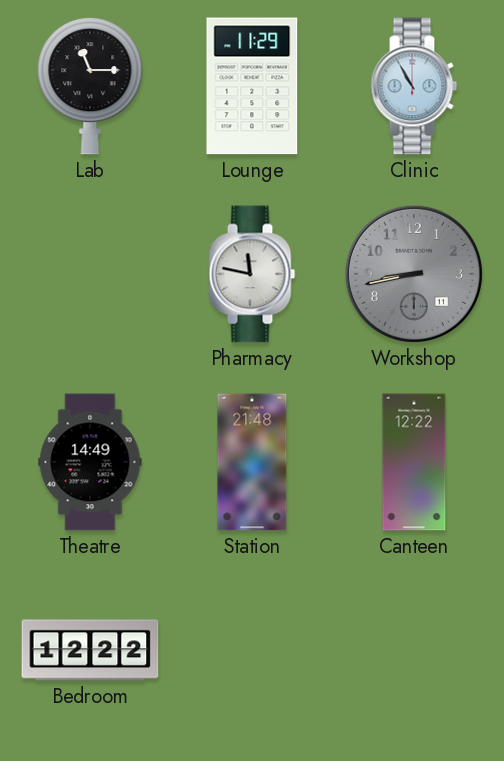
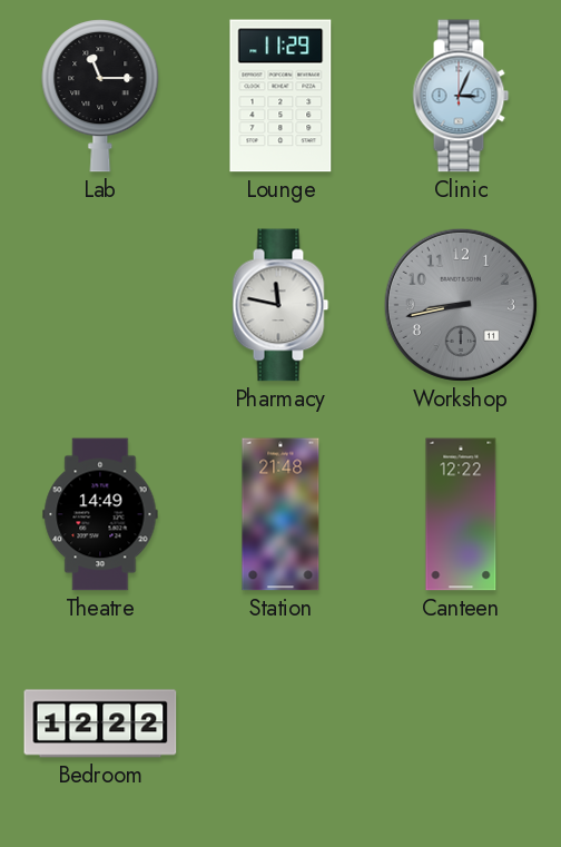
Clinic: 10:55 -> 3:04
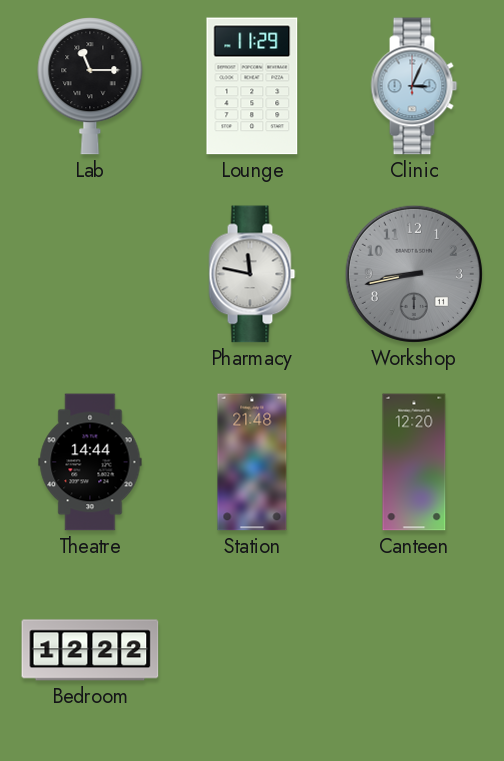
Theatre: 14:49 -> 14:44
Canteen: 12:22 -> 12:20
